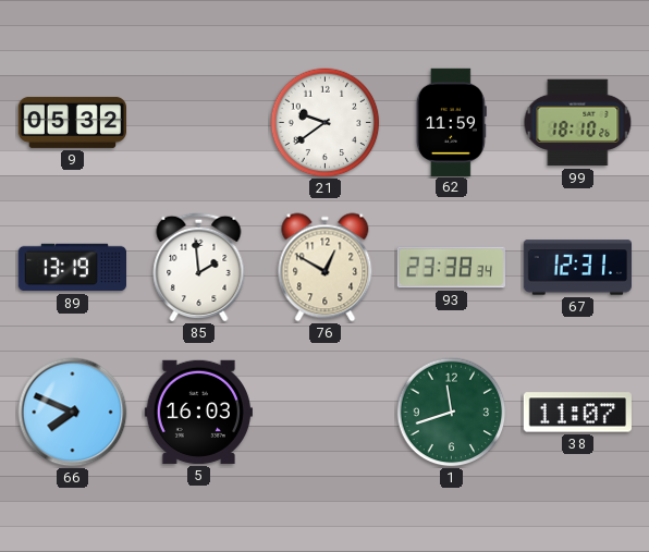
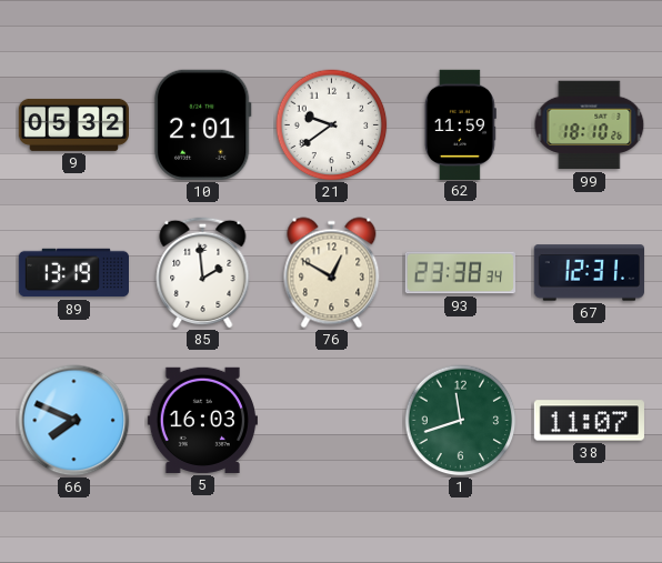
10: none -> 2:01
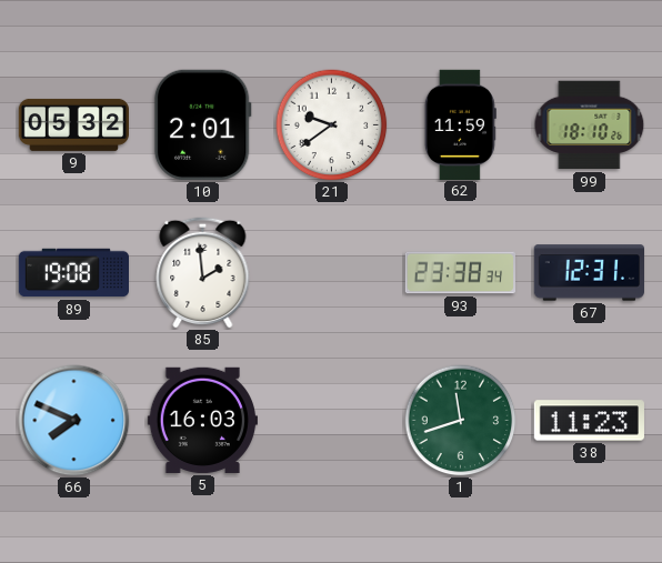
89: 13:19 -> 19:08
76: 12:50 -> none
38: 11:07 -> 11:23
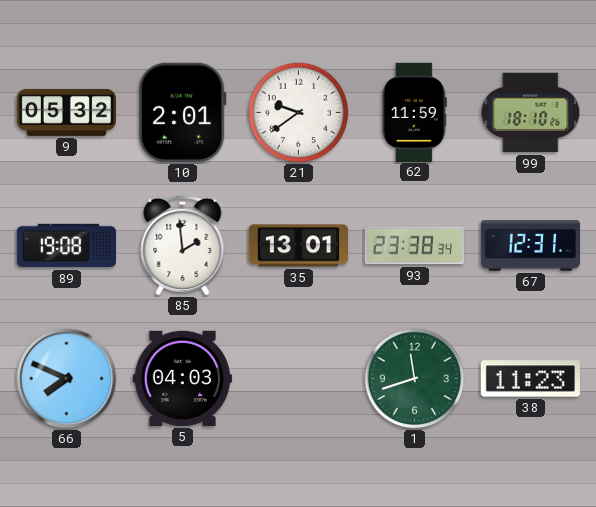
35: none -> 13:01
5: 16:03 -> 04:03
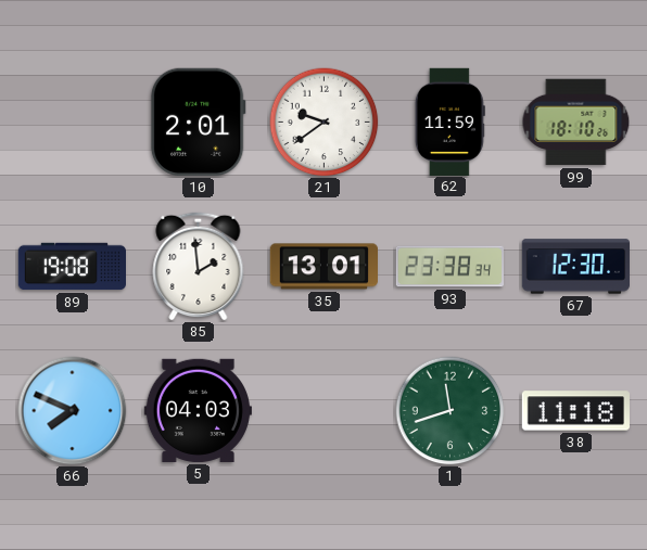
9: 05:32 -> none
67: 12:31 -> 12:30
38: 11:23 -> 11:18
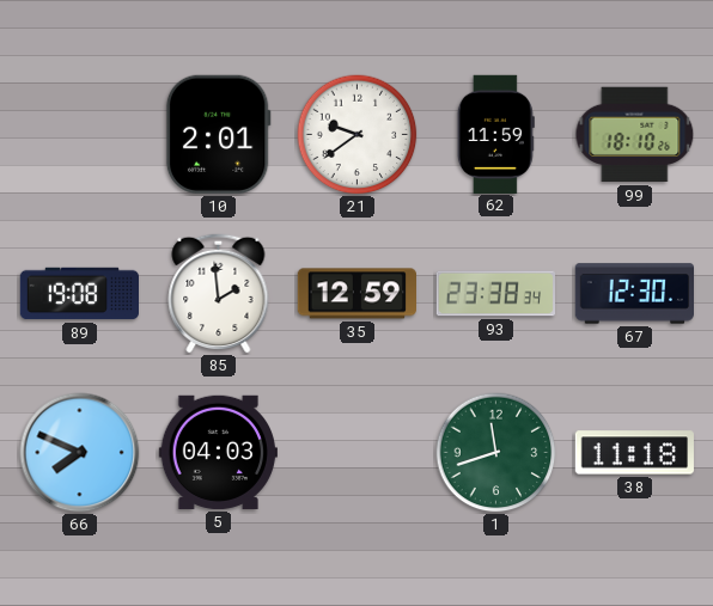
35: 13:01 -> 12:59
